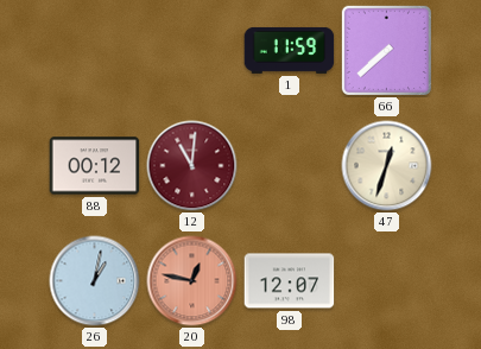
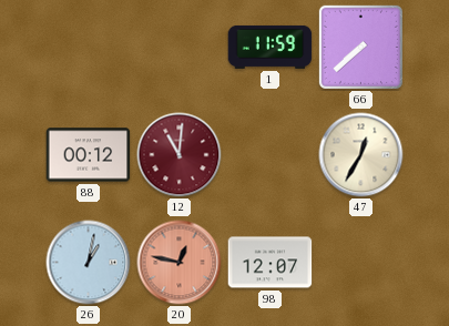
47: 12:33 -> 12:35
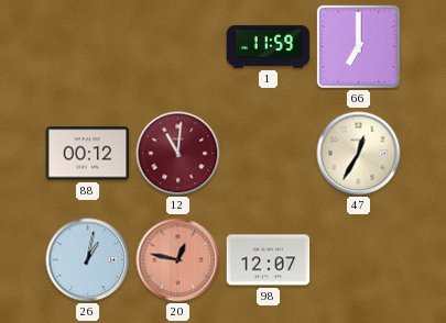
66: 7:38 -> 7:00
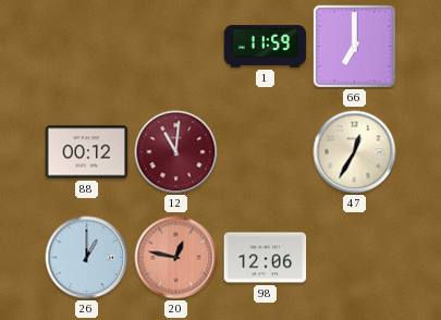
26: 1:02 -> 1:00
98: 12:07 -> 12:06
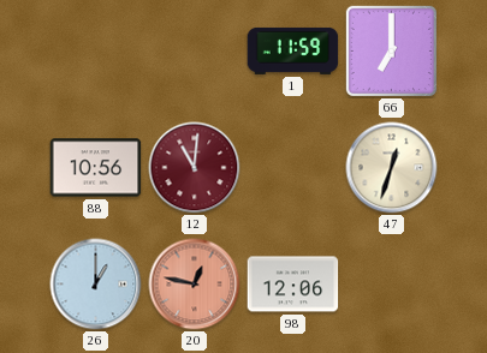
88: 00:12 -> 10:56
47: 12:35 -> 12:33
